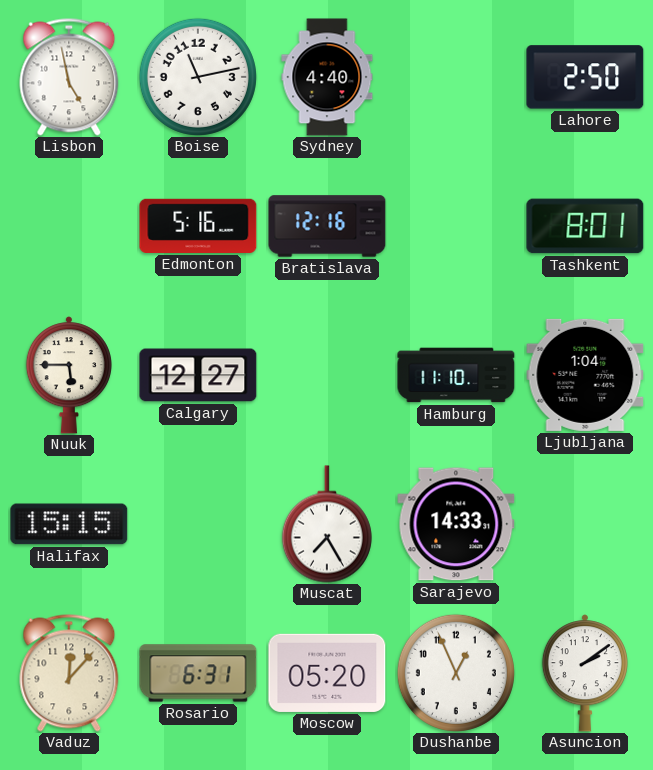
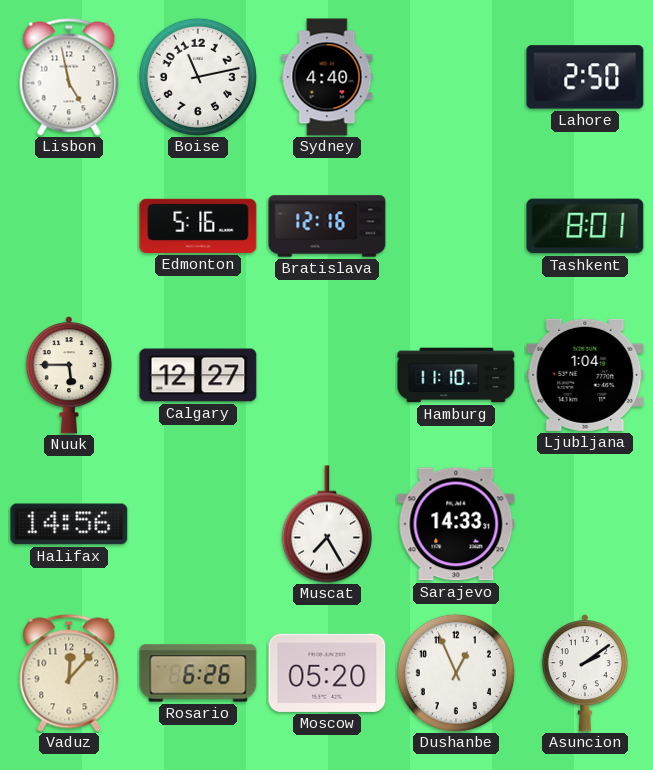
Halifax: 15:15 -> 14:56
Rosario: 6:31 -> 6:26
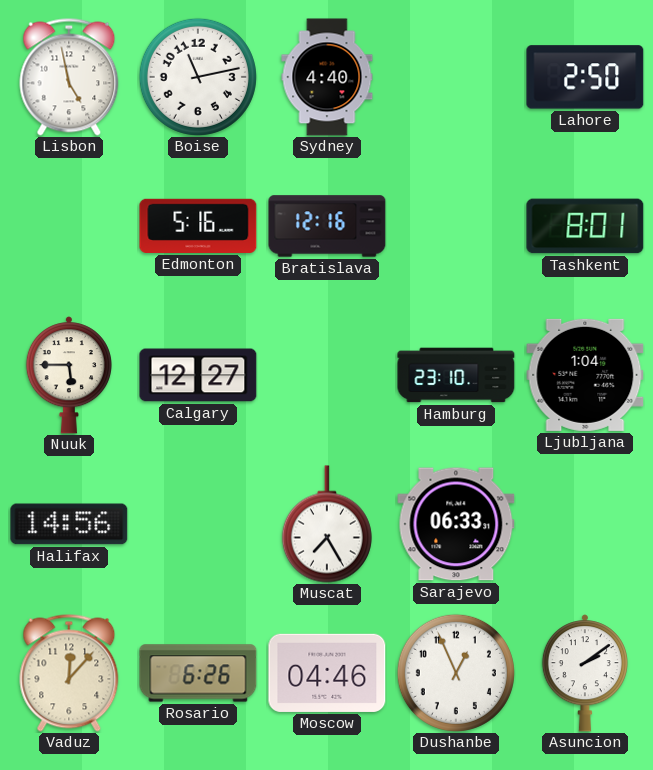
Hamburg: 11:10 -> 23:10
Sarajevo: 14:33 -> 06:33
Moscow: 05:20 -> 04:46
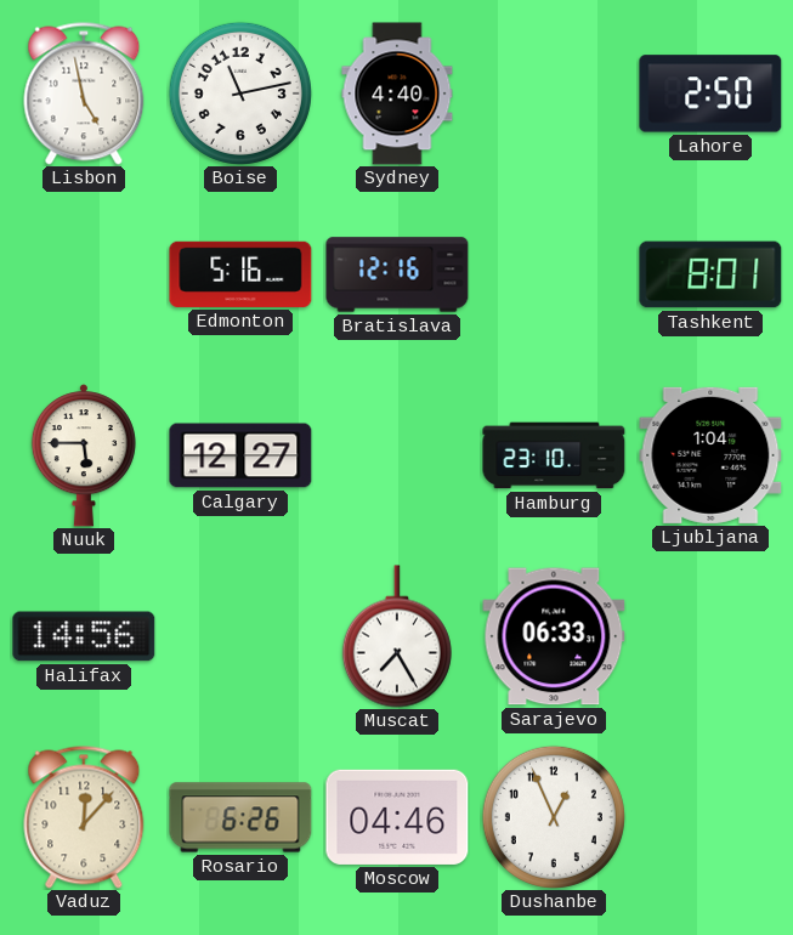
Asuncion: 2:09 -> none
